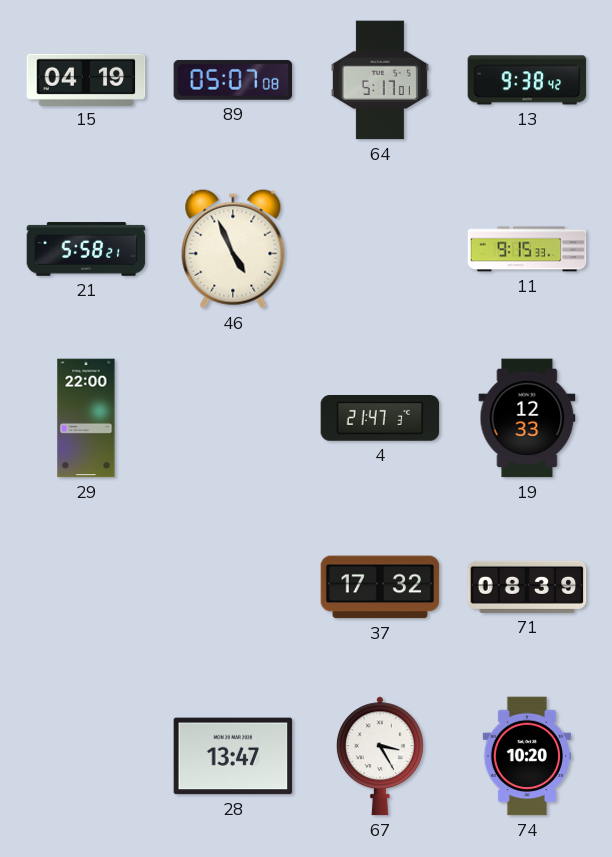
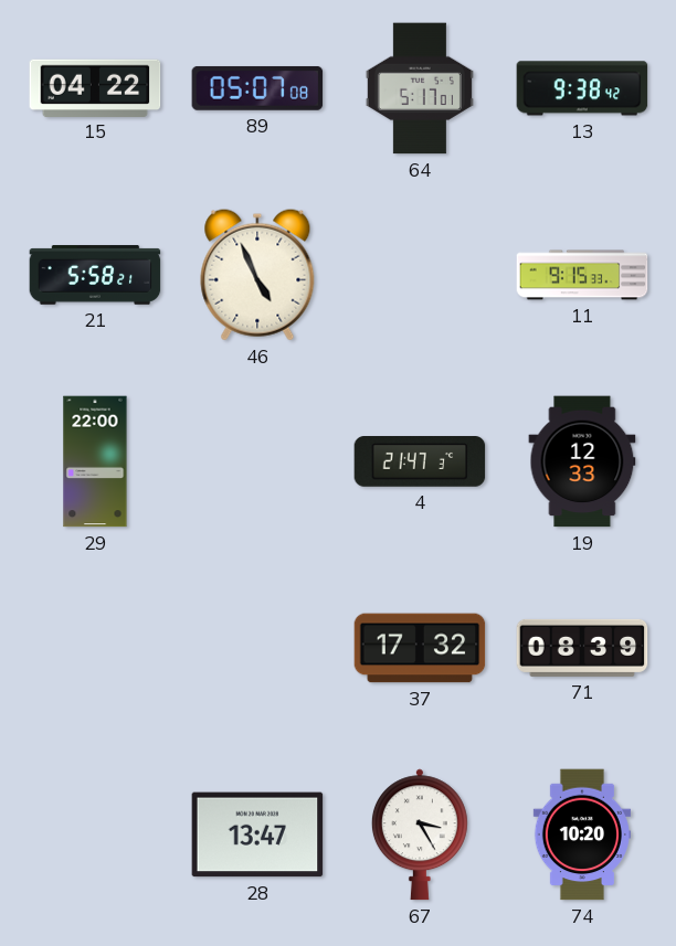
15: 04:19 -> 04:22
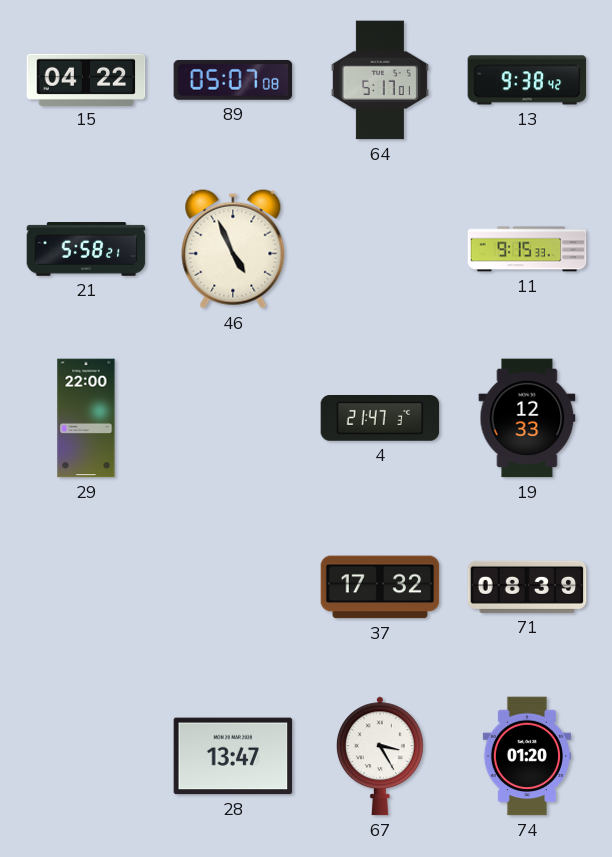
74: 10:20 -> 01:20
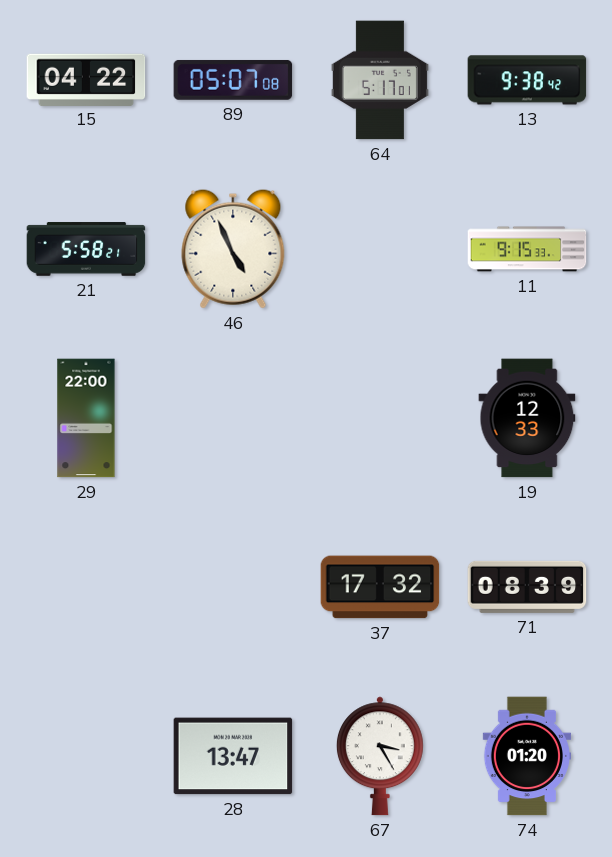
4: 21:47 -> none
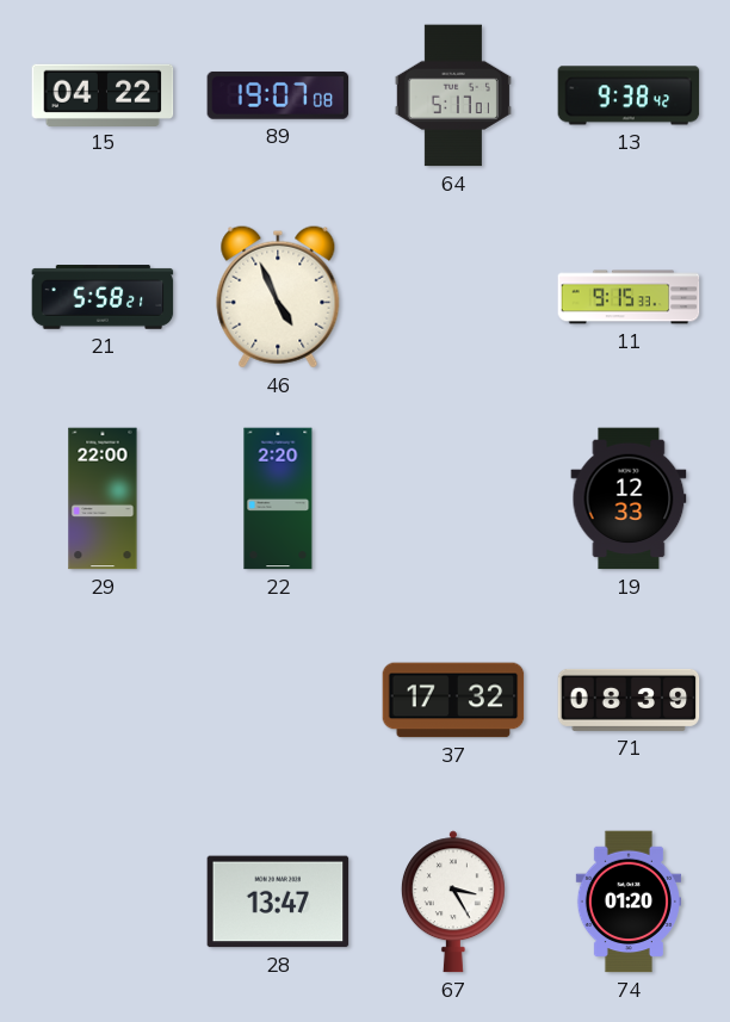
89: 05:07 -> 19:07
22: none -> 2:20
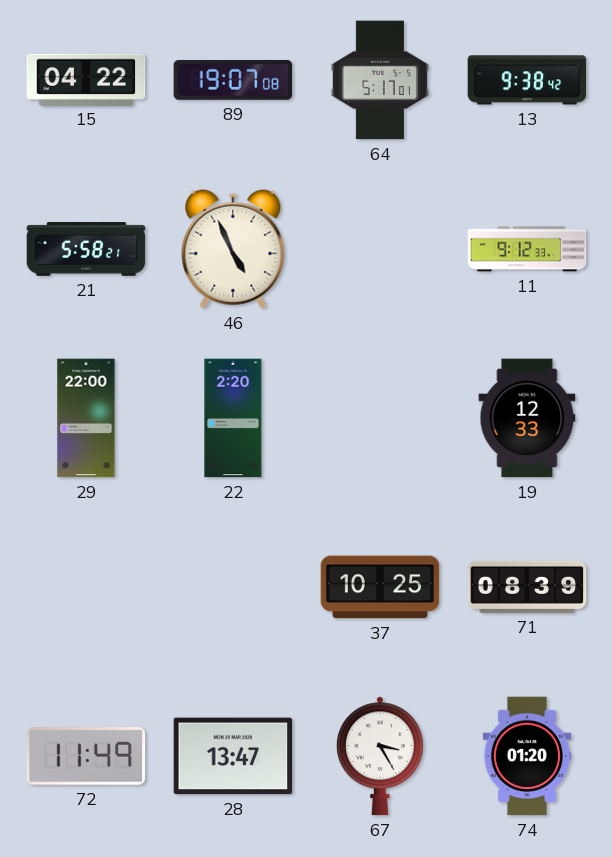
11: 9:15 -> 9:12
37: 17:32 -> 10:25
72: none -> 11:49
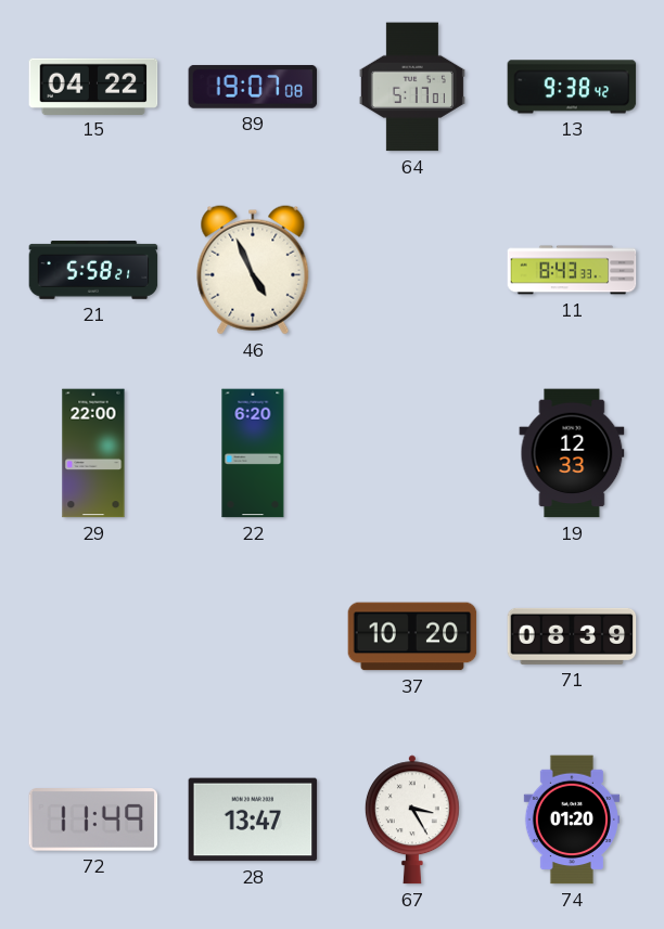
11: 9:12 -> 8:43
22: 2:20 -> 6:20
37: 10:25 -> 10:20
